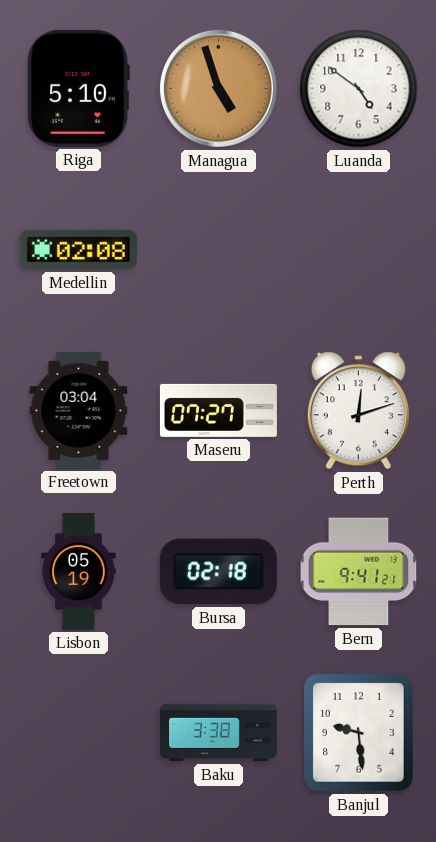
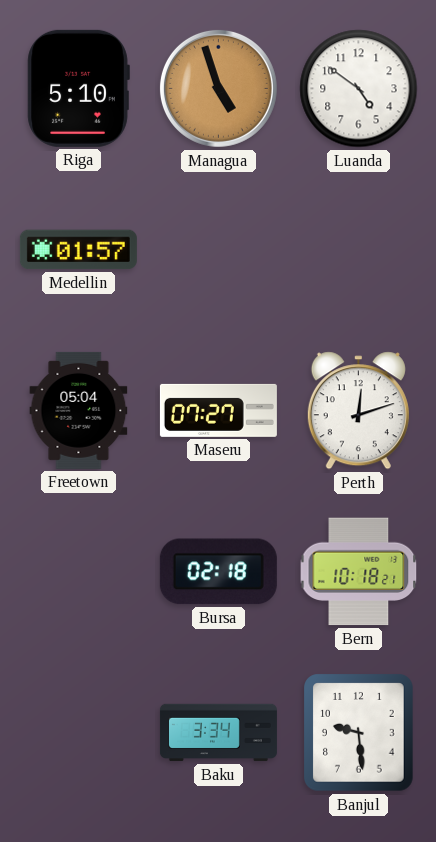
Medellin: 02:08 -> 01:57
Freetown: 03:04 -> 05:04
Lisbon: 05:19 -> none
Bern: 9:41 -> 10:18
Baku: 3:38 -> 3:34
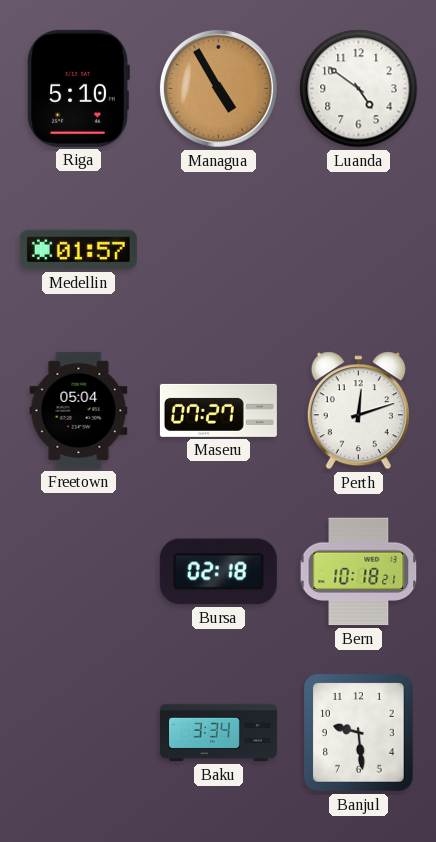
Managua: 4:57 -> 4:55
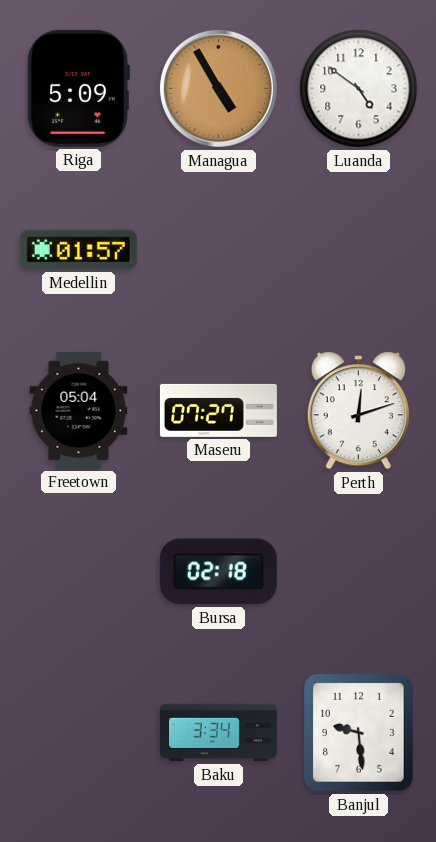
Riga: 5:10 -> 5:09
Bern: 10:18 -> none
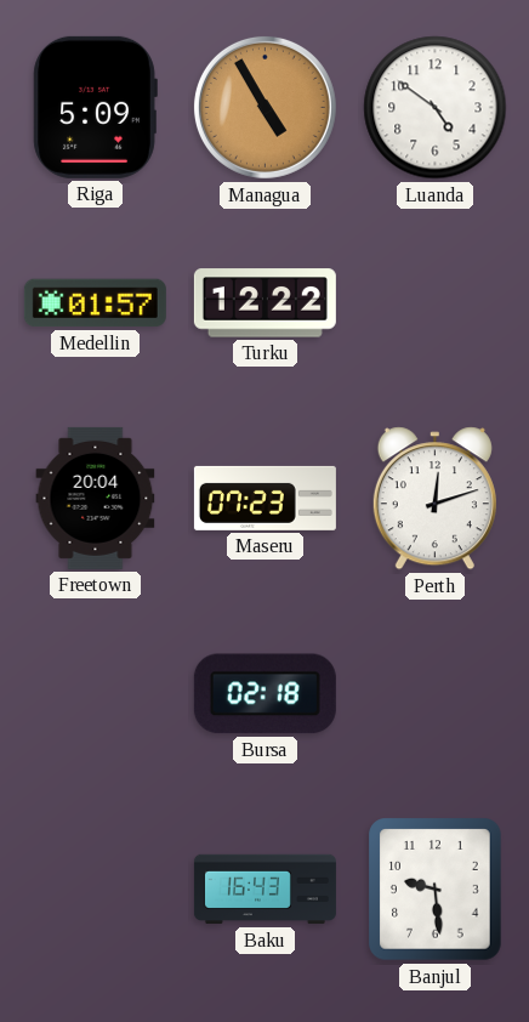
Turku: none -> 12:22
Freetown: 05:04 -> 20:04
Maseru: 07:27 -> 07:23
Baku: 3:34 -> 16:43
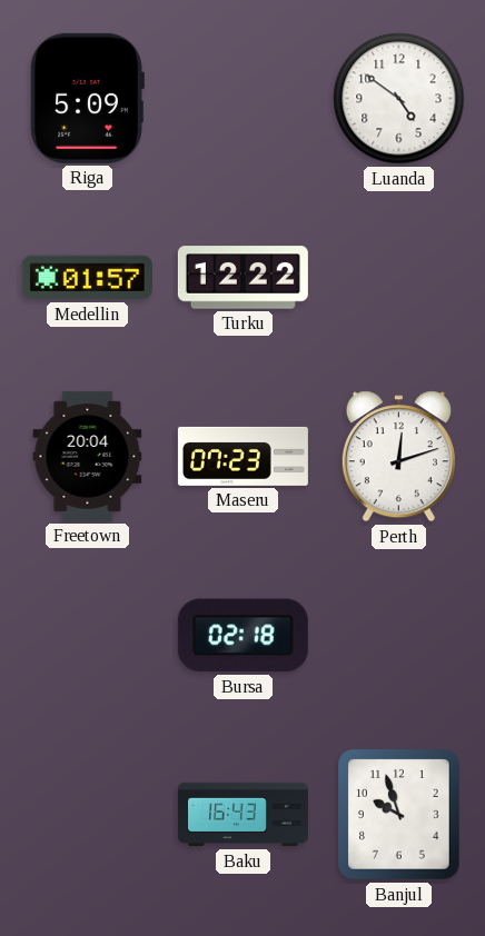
Managua: 4:55 -> none
Banjul: 9:29 -> 9:57
